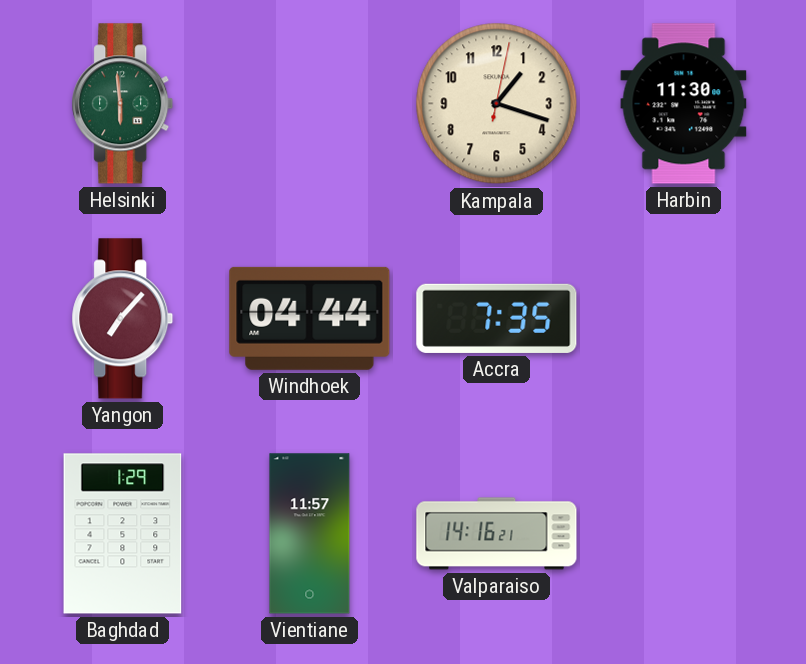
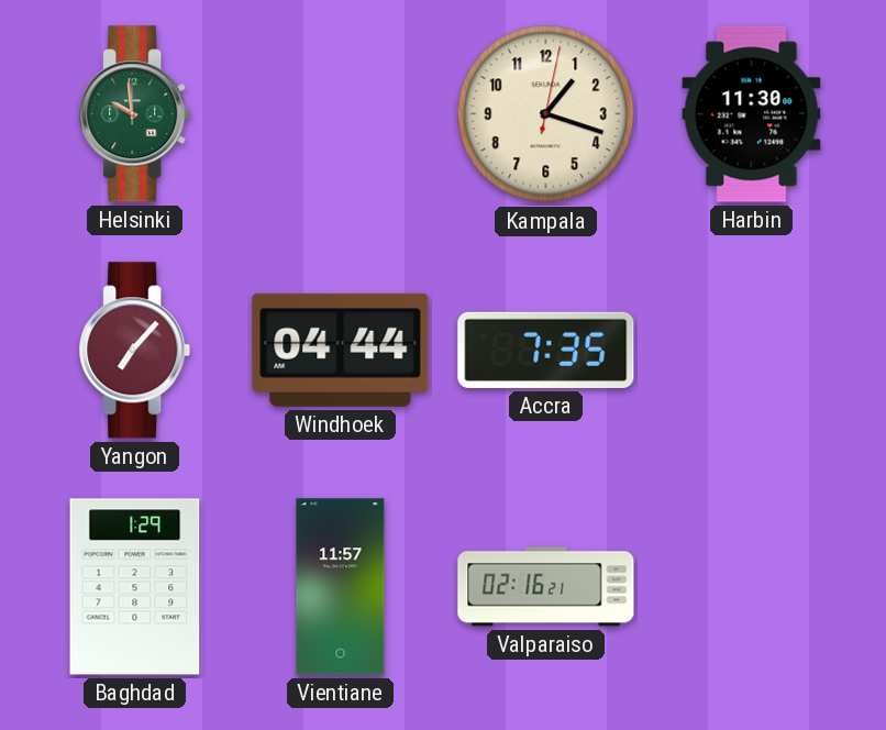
Helsinki: 5:59 -> 9:59
Valparaiso: 14:16 -> 02:16
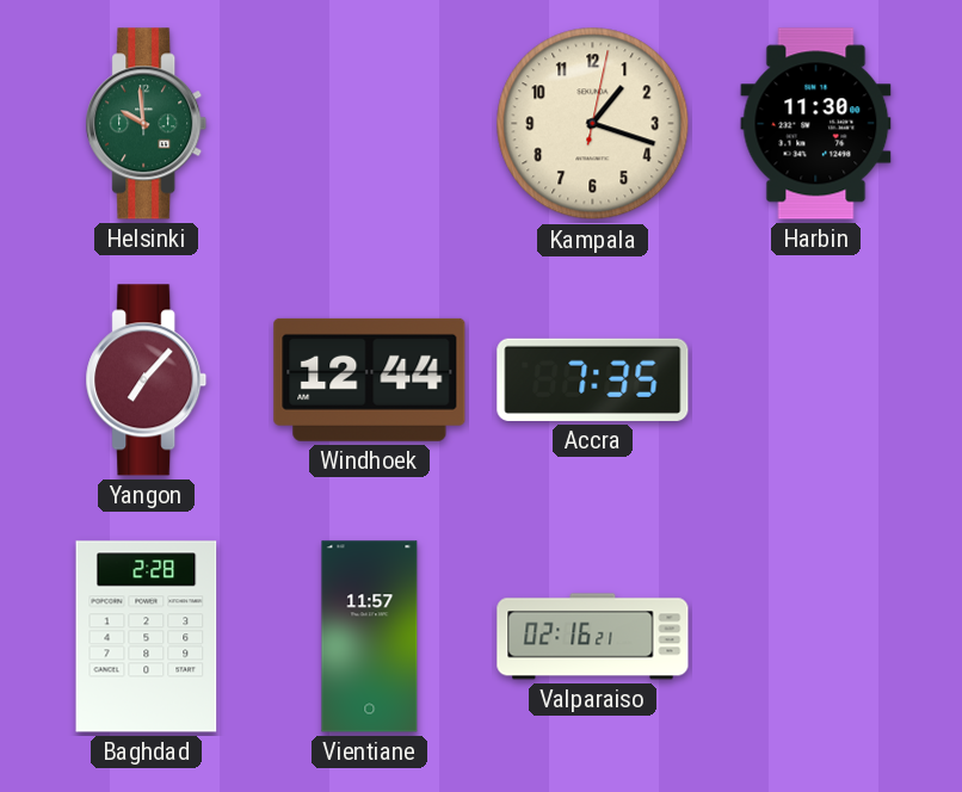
Windhoek: 04:44 -> 12:44
Baghdad: 1:29 -> 2:28
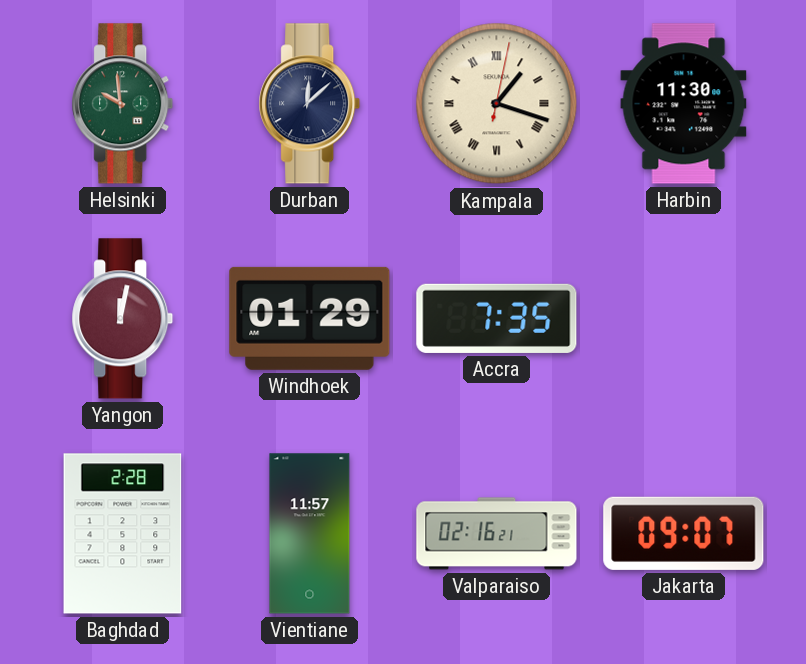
Durban: none -> 12:08
Kampala numerals: Arabic -> Roman
Yangon: 7:07 -> 12:02
Windhoek: 12:44 -> 01:29
Jakarta: none -> 09:07
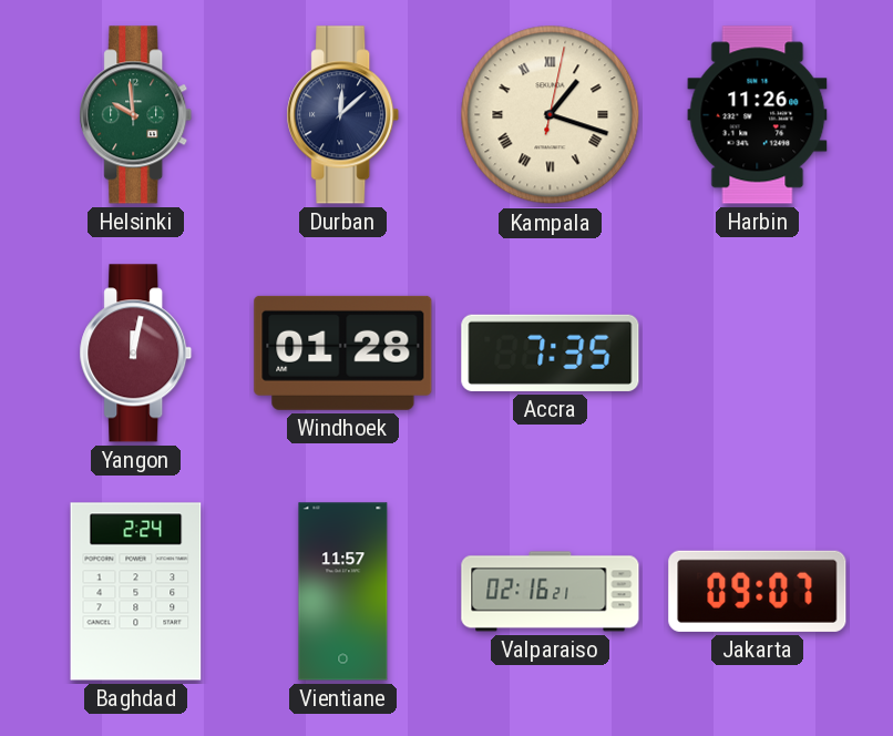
Harbin: 11:30 -> 11:26
Windhoek: 01:29 -> 01:28
Baghdad: 2:28 -> 2:24
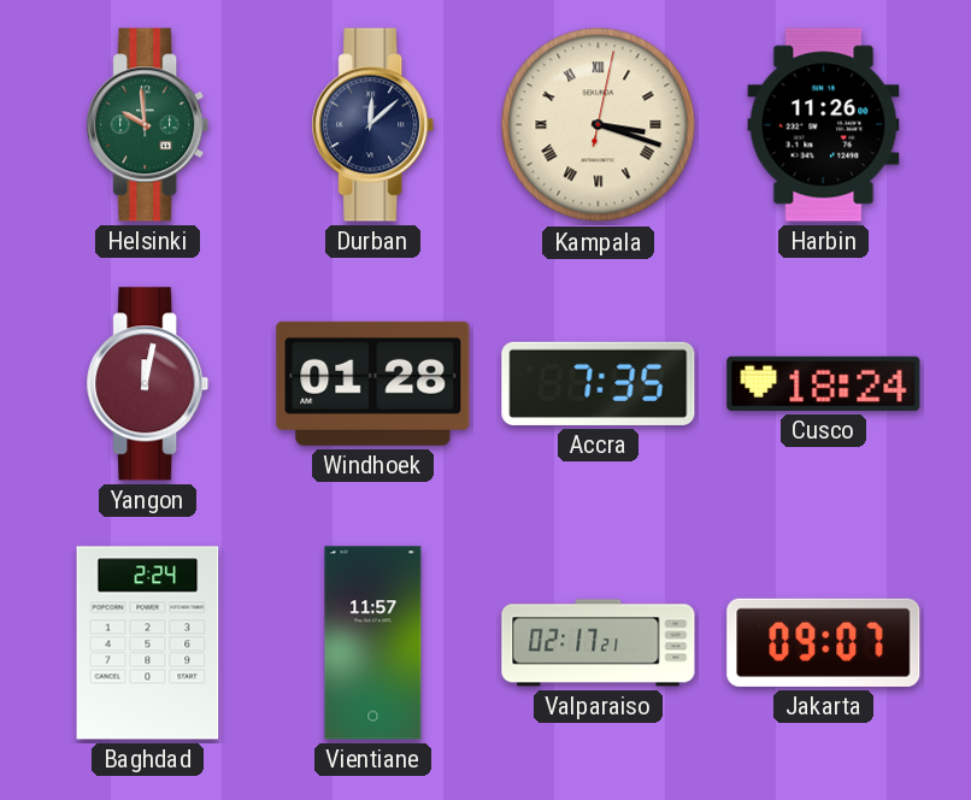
Kampala: 1:18 -> 3:18
Cusco: none -> 18:24
Valparaiso: 02:16 -> 02:17
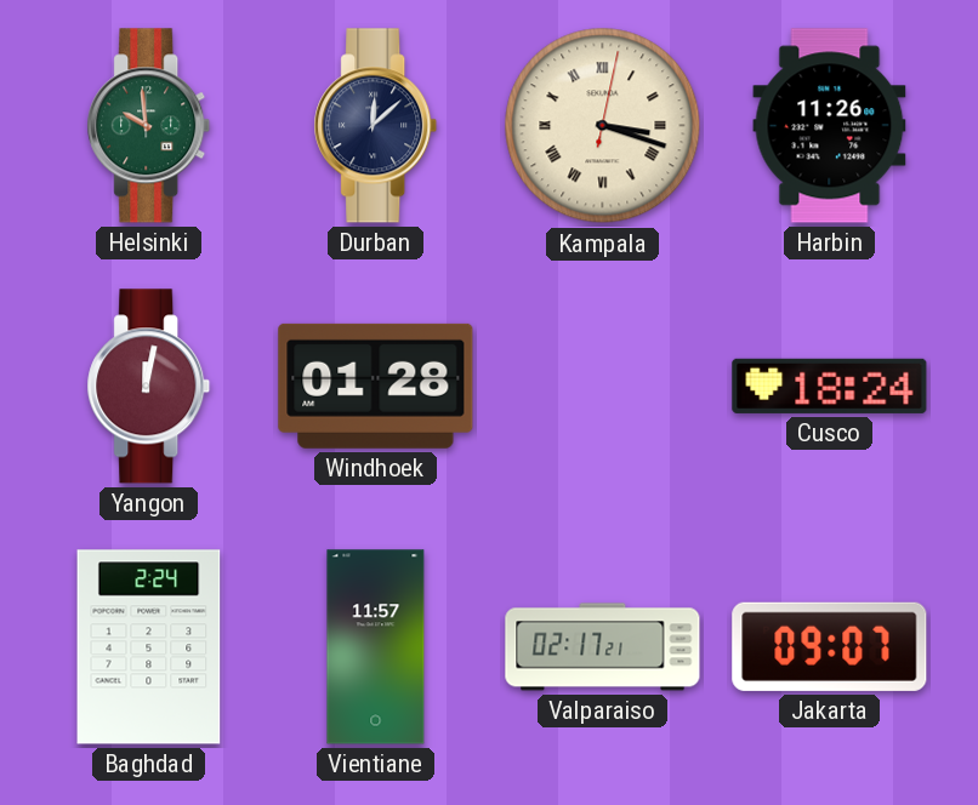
Accra: 7:35 -> none
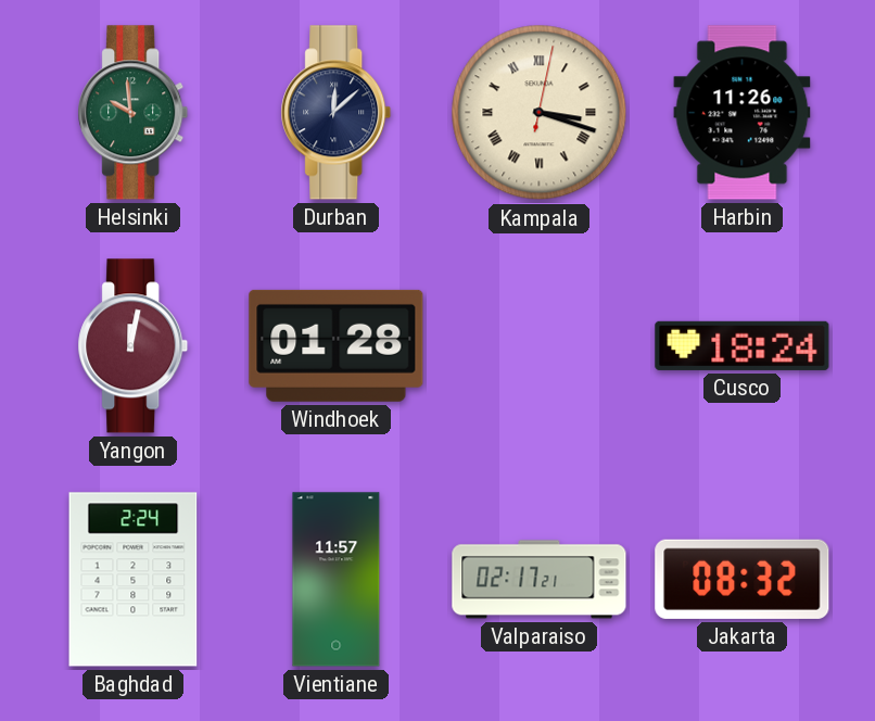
Jakarta: 09:07 -> 08:32
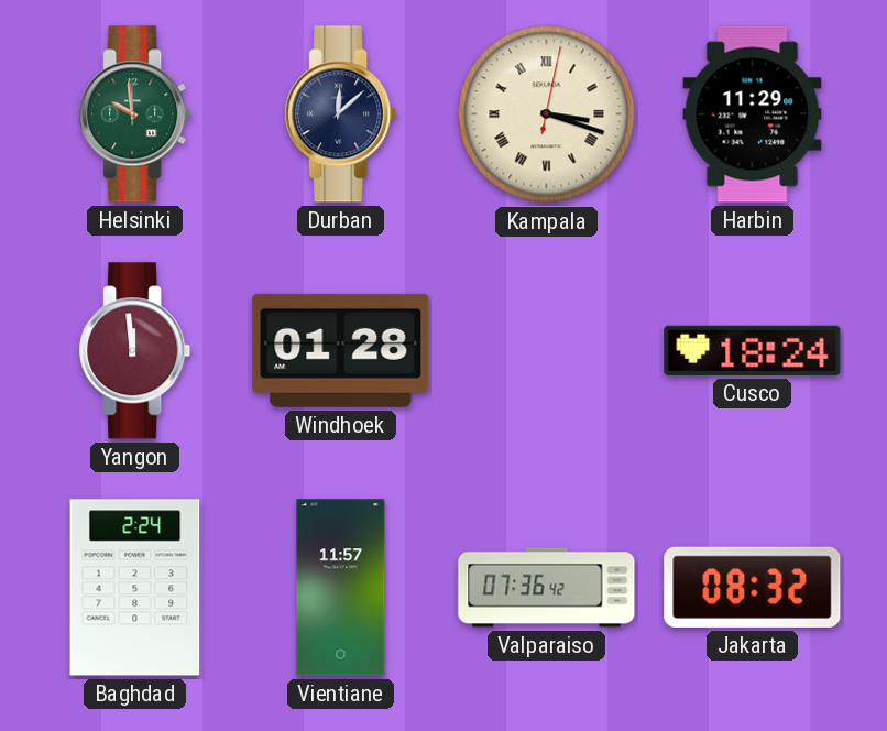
Harbin: 11:26 -> 11:29
Yangon: 12:02 -> 11:59
Valparaiso: 02:17 -> 07:36
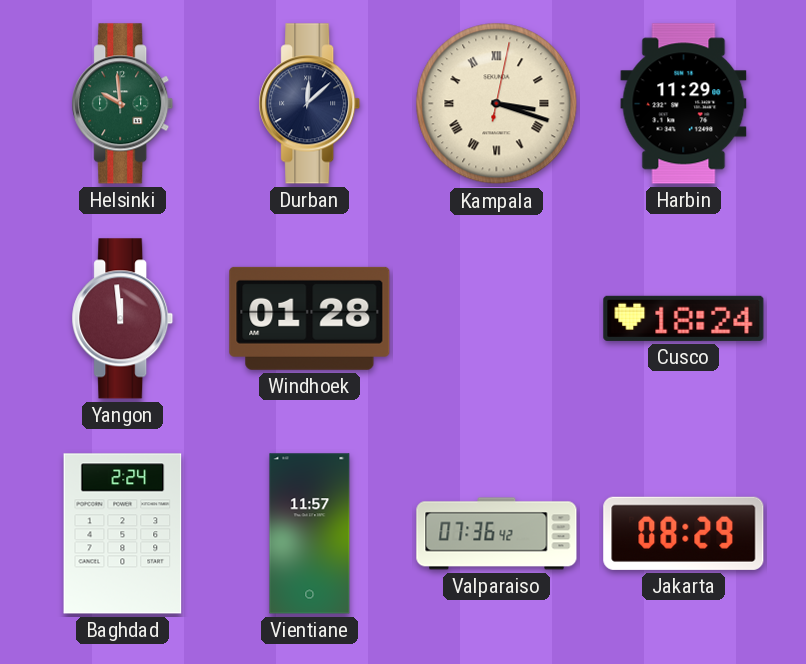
Jakarta: 08:32 -> 08:29
